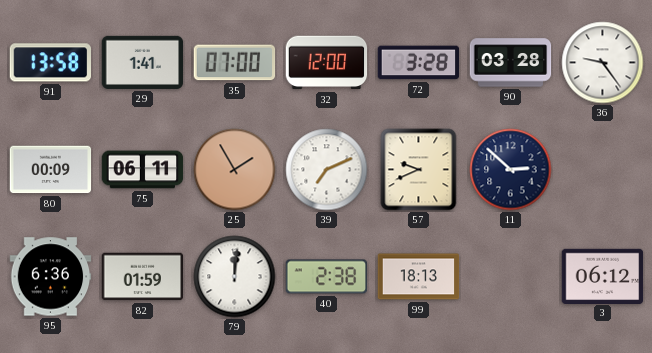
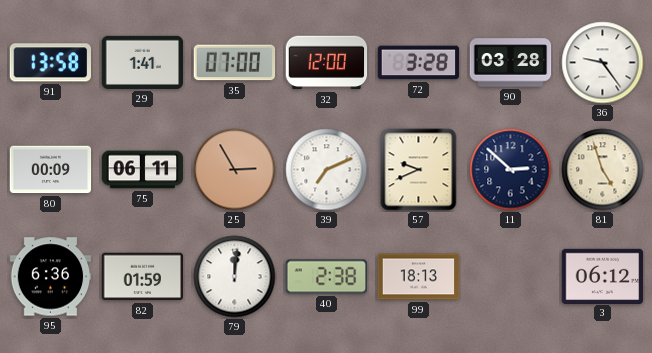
25: 1:55 -> 2:55
81: none -> 4:57
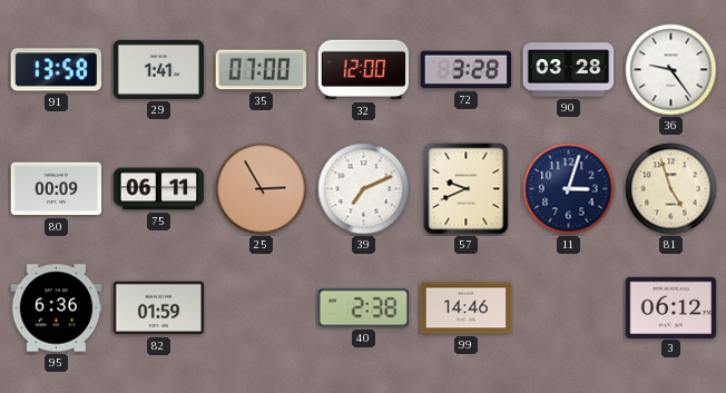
11: 2:52 -> 3:03
79: 12:01 -> none
99: 18:13 -> 14:46
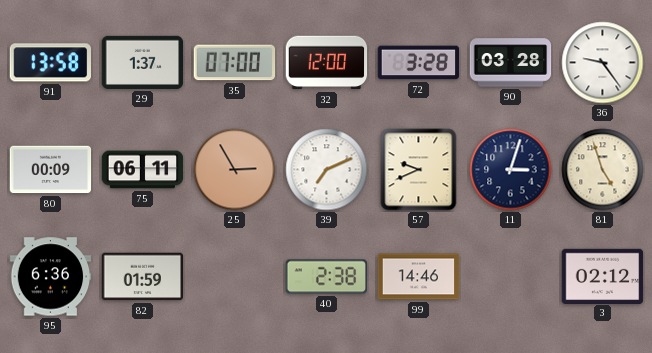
29: 1:41 -> 1:37
3: 06:12 -> 02:12
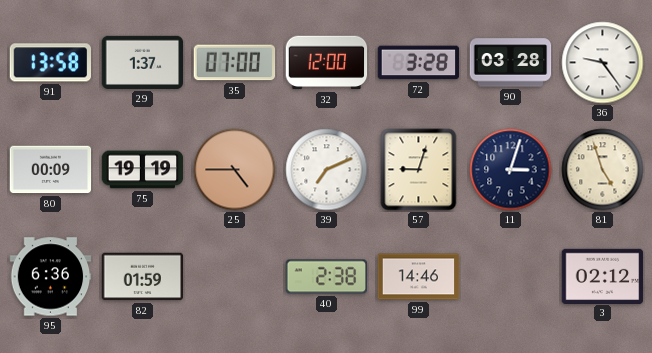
75: 06:11 -> 19:19
25: 2:55 -> 4:45
57: 9:41 -> 9:03
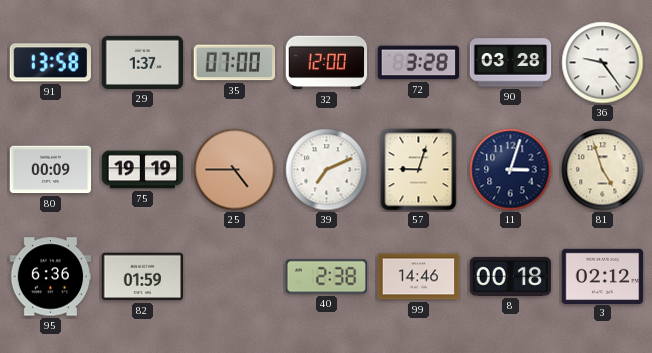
8: none -> 00:18
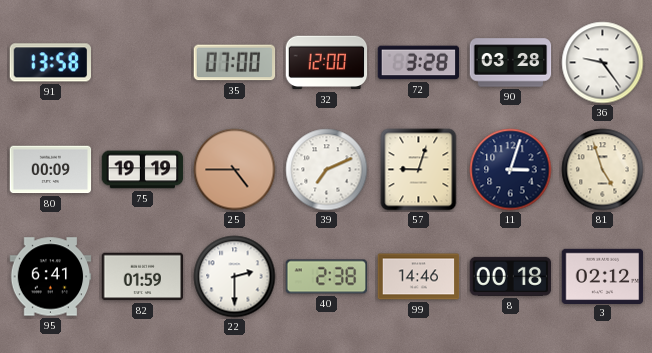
29: 1:37 -> none
95: 6:36 -> 6:41
22: none -> 2:30
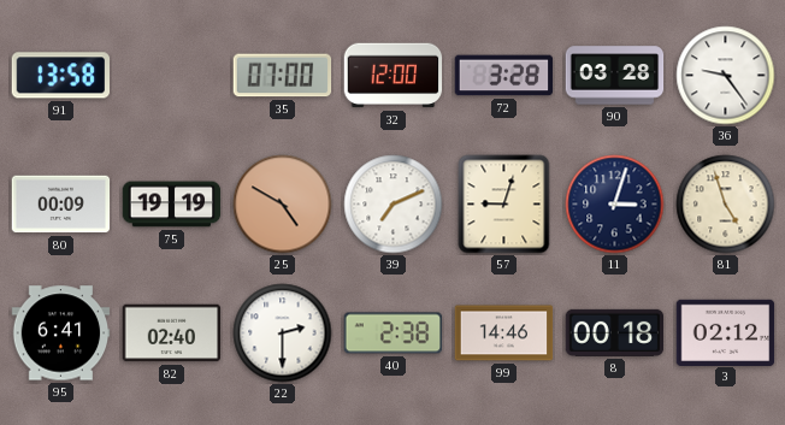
25: 4:45 -> 4:50
82: 01:59 -> 02:40
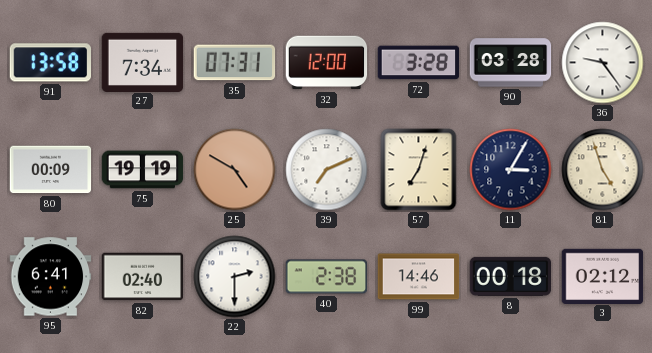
27: none -> 7:34
35: 07:00 -> 07:31
57: 9:03 -> 7:03
11: 3:03 -> 3:05
